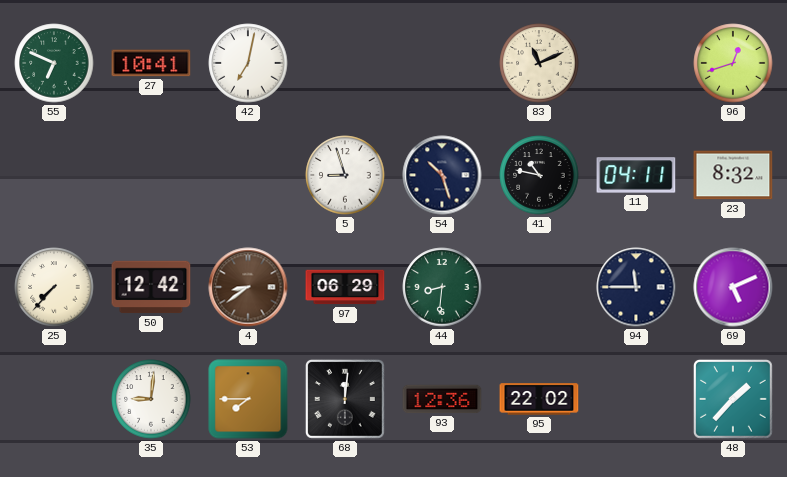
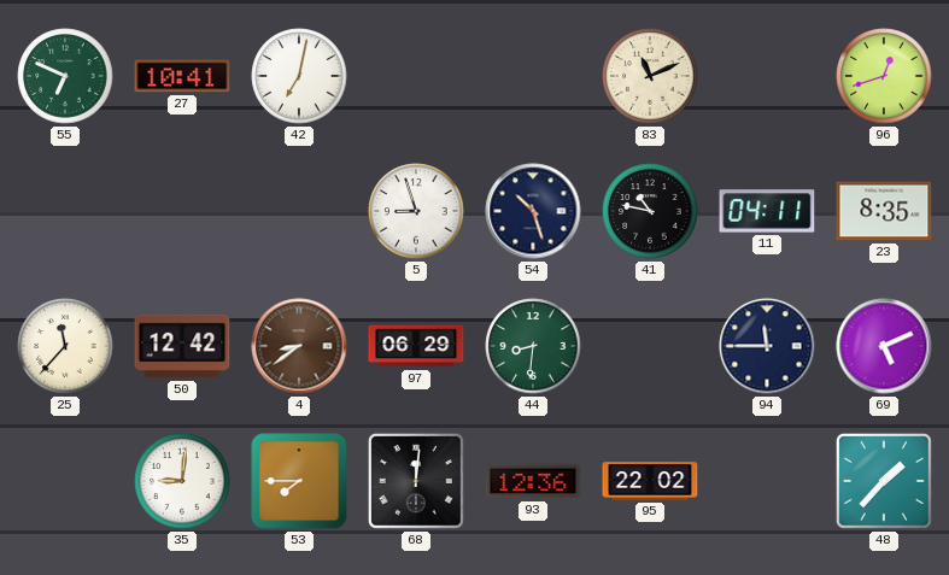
23: 8:32 -> 8:35
25: 7:37 -> 11:37
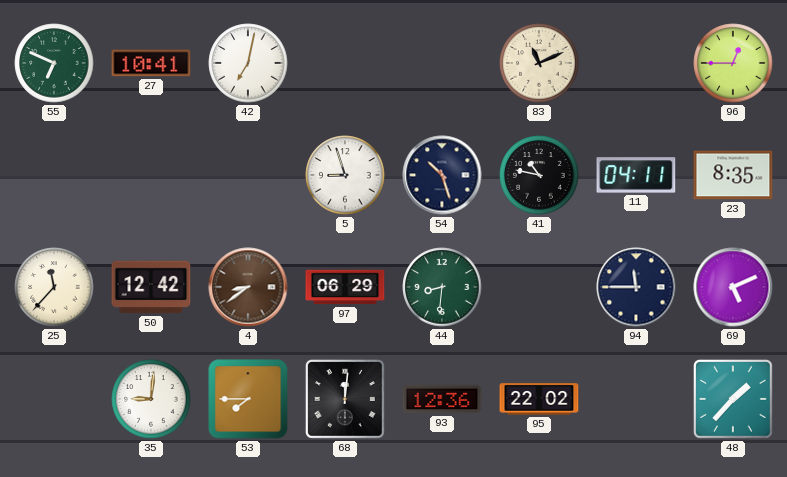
96: 12:42 -> 12:45
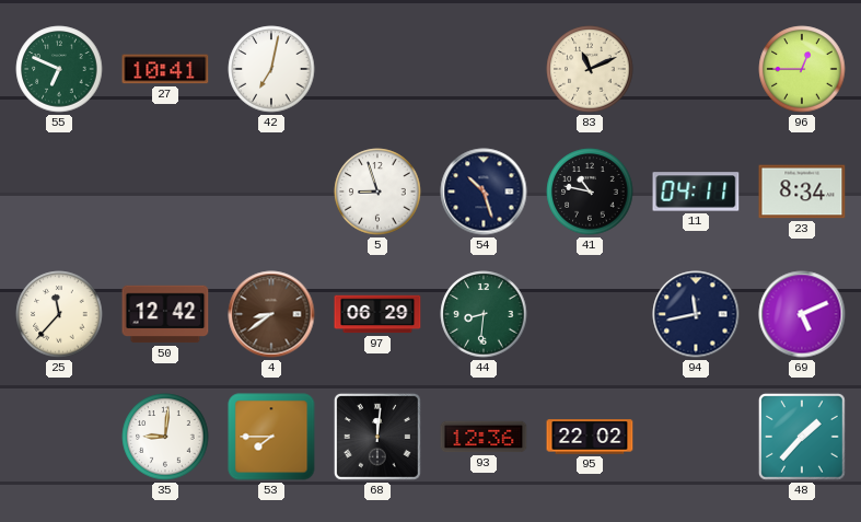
23: 8:35 -> 8:34
94: 11:45 -> 11:43
